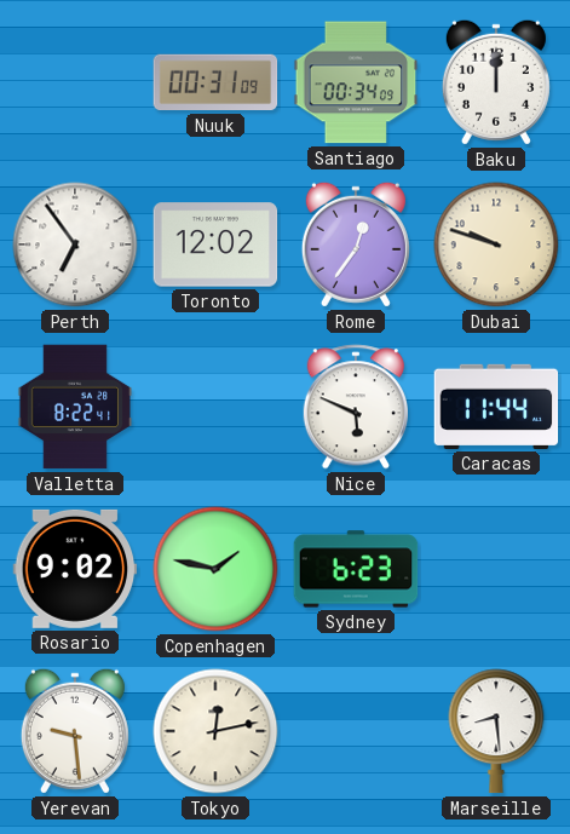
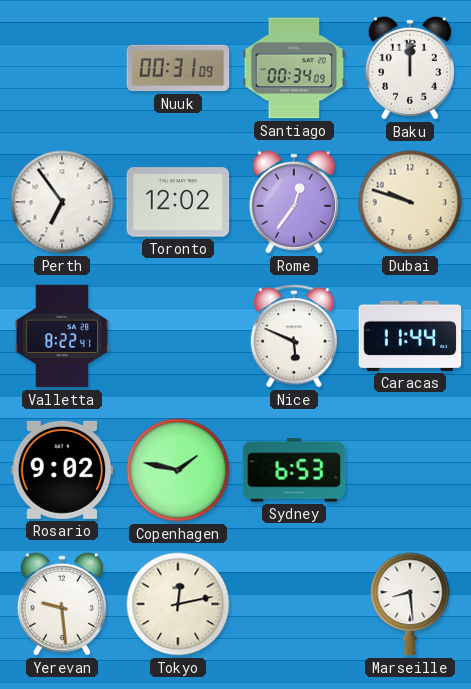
Sydney: 6:23 -> 6:53
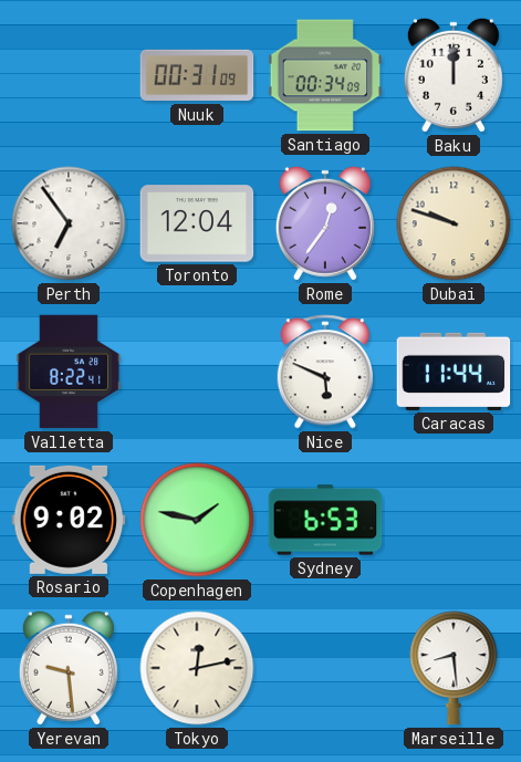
Toronto: 12:02 -> 12:04
